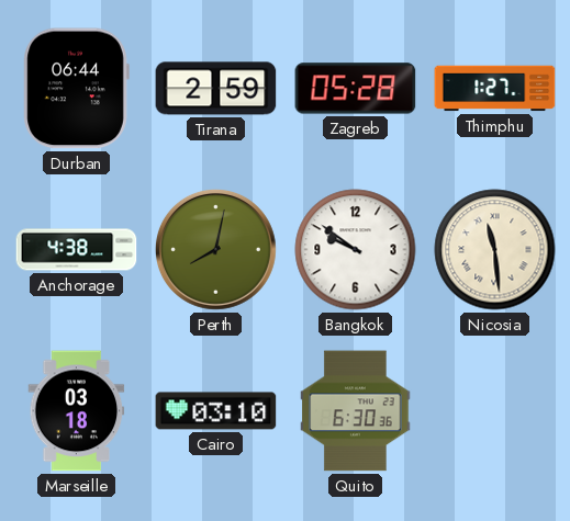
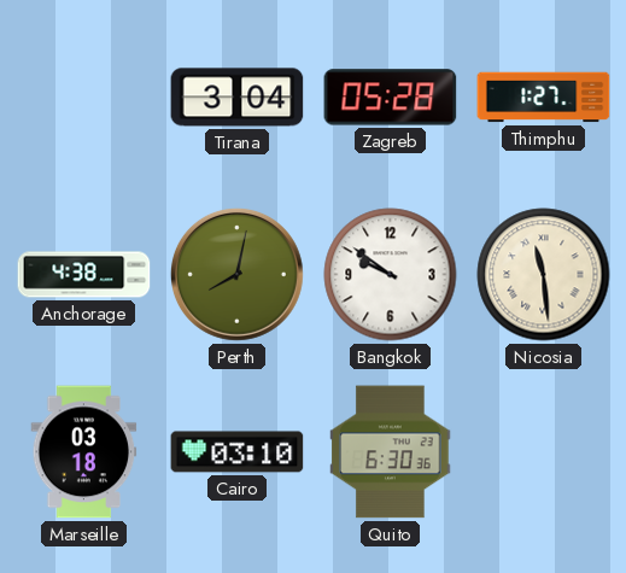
Durban: 06:44 -> none
Tirana: 2:59 -> 3:04
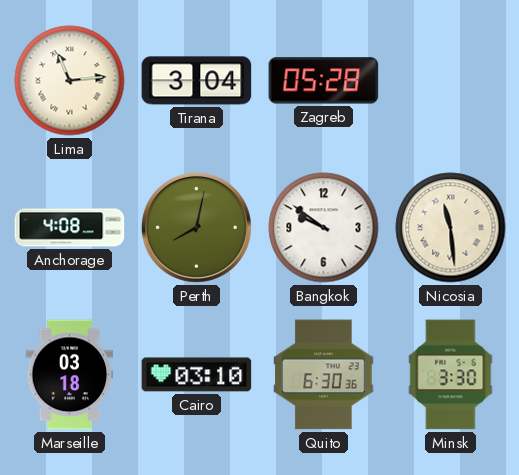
Lima: none -> 11:14
Thimphu: 1:27 -> none
Anchorage: 4:38 -> 4:08
Minsk: none -> 3:30
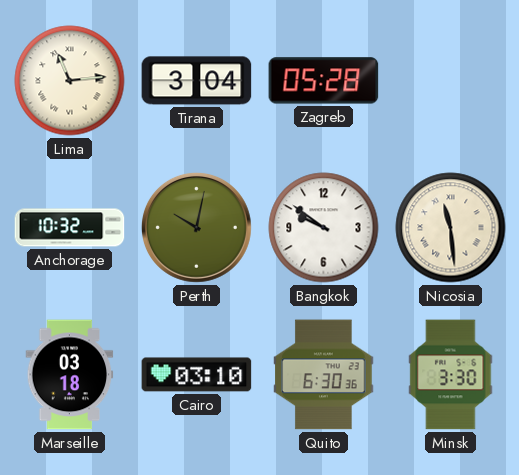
Anchorage: 4:08 -> 10:32
Perth: 8:02 -> 10:02
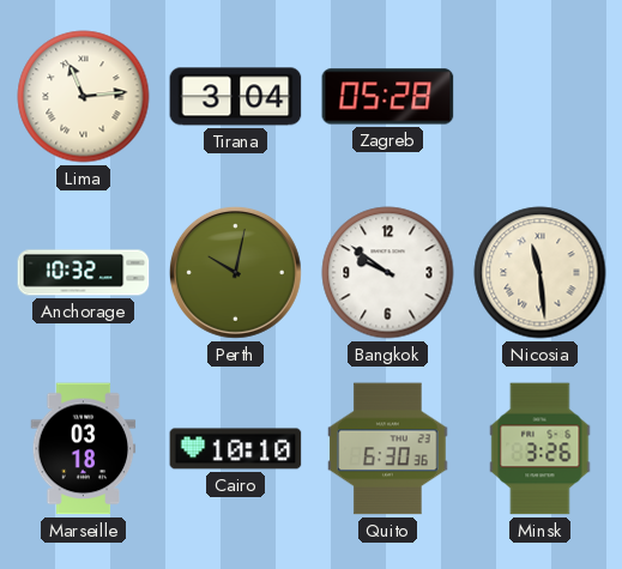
Cairo: 03:10 -> 10:10
Minsk: 3:30 -> 3:26
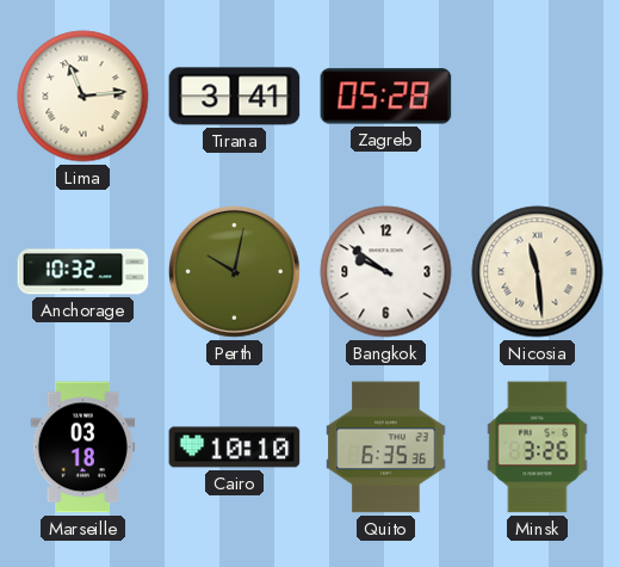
Tirana: 3:04 -> 3:41
Quito: 6:30 -> 6:35
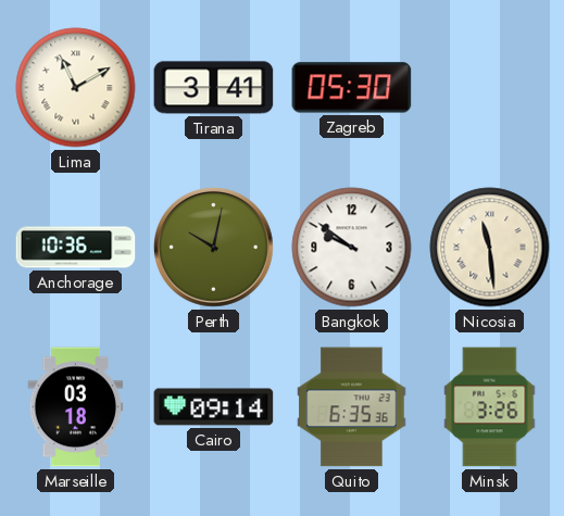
Lima: 11:14 -> 11:10
Zagreb: 05:28 -> 05:30
Anchorage: 10:32 -> 10:36
Cairo: 10:10 -> 09:14
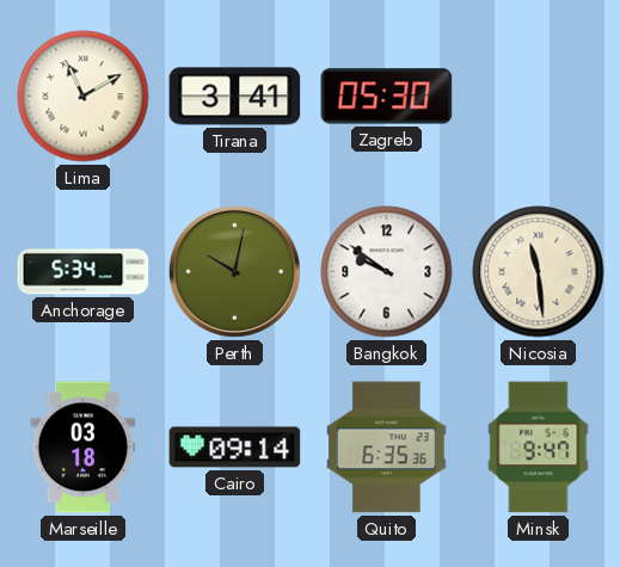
Anchorage: 10:36 -> 5:34
Minsk: 3:26 -> 9:47
